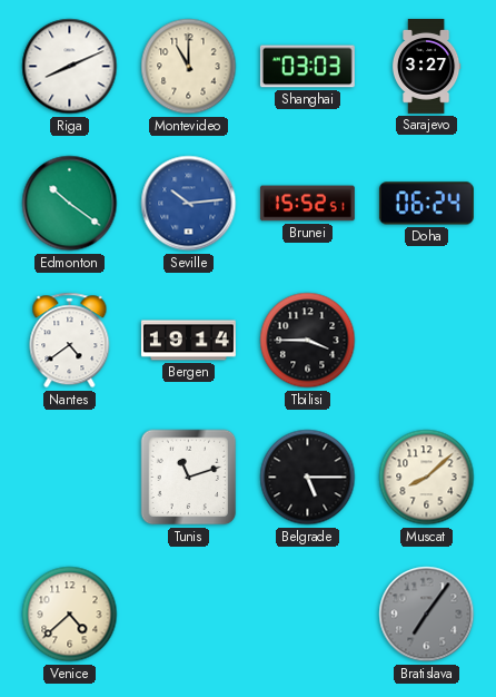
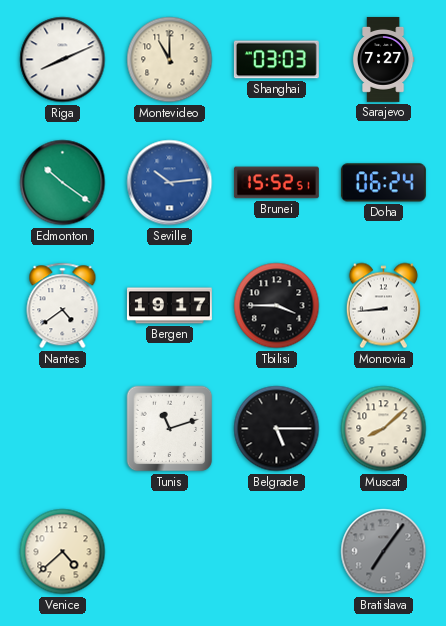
Sarajevo: 3:27 -> 7:27
Bergen: 19:14 -> 19:17
Monrovia: none -> 8:44
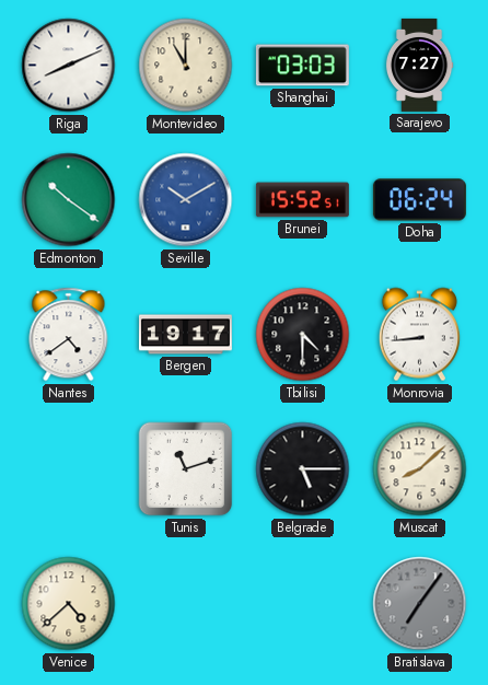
Seville: 10:14 -> 10:10
Tbilisi: 3:45 -> 4:30
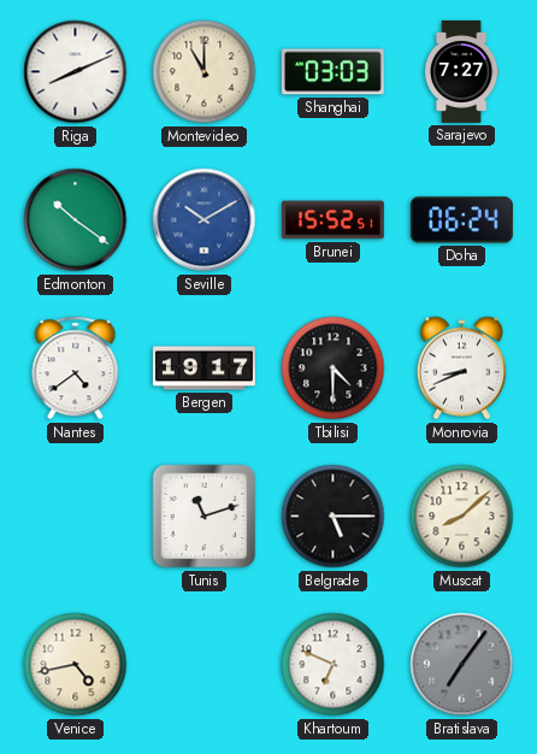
Monrovia: 8:44 -> 8:41
Venice: 4:38 -> 4:43
Khartoum: none -> 6:49
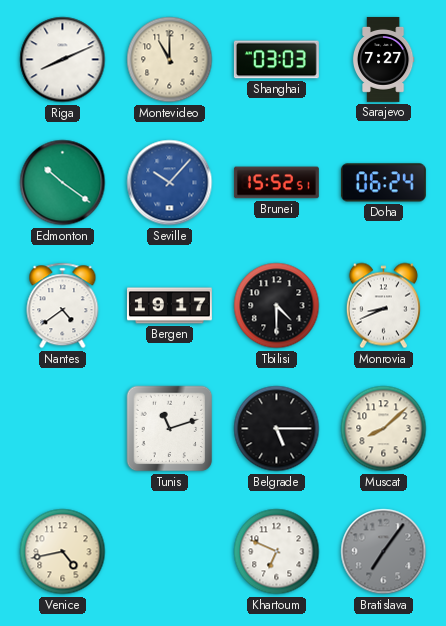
Seville: 10:10 -> 10:07
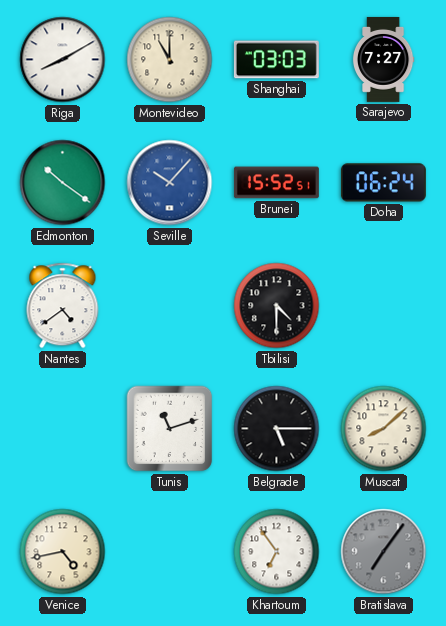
Riga: 8:11 -> 8:10
Bergen: 19:17 -> none
Monrovia: 8:41 -> none
Khartoum: 6:49 -> 6:54
